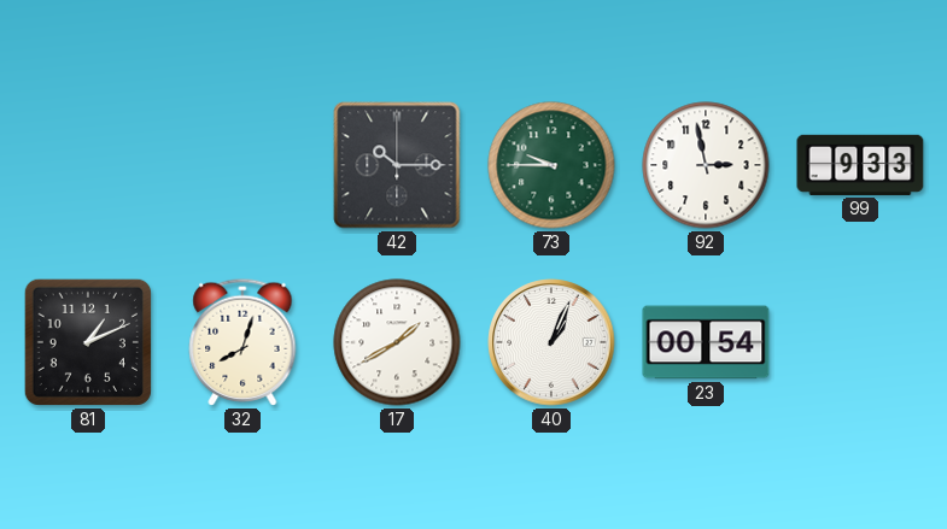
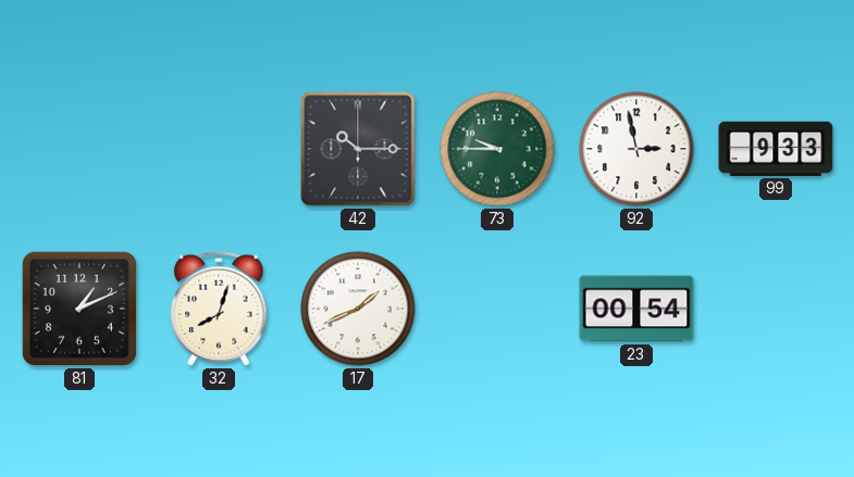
17: 1:40 -> 1:41
40: 1:04 -> none
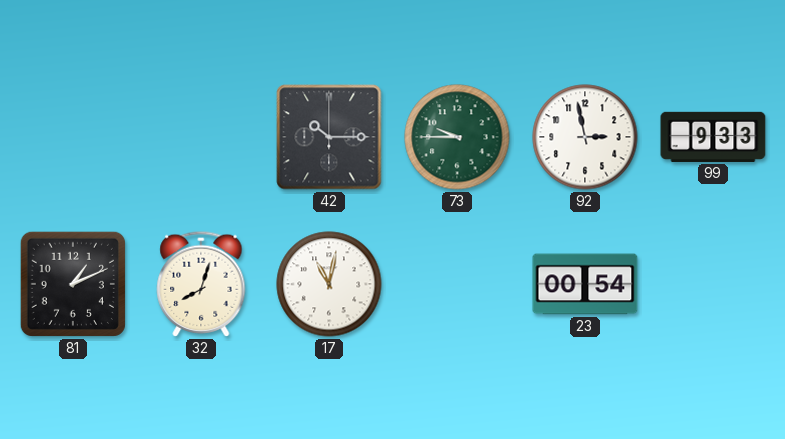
17: 1:41 -> 11:02
